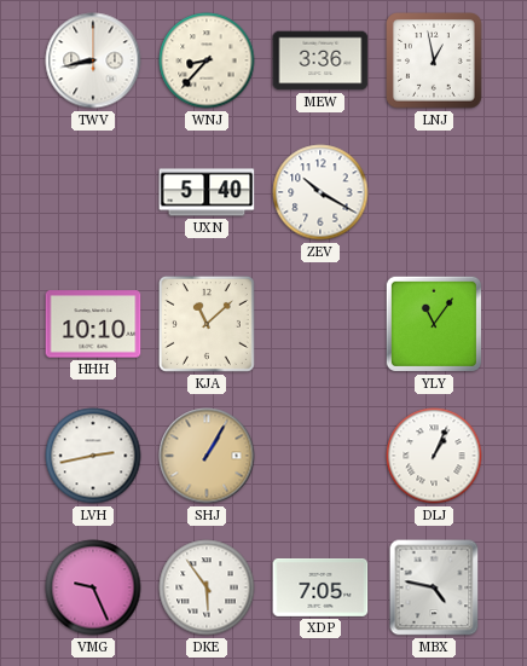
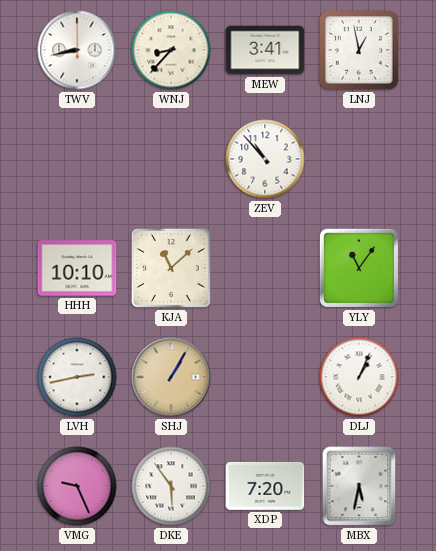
MEW: 3:36 -> 3:41
UXN: 5:40 -> none
ZEV: 10:20 -> 10:53
XDP: 7:05 -> 7:20
MBX: 4:47 -> 5:32
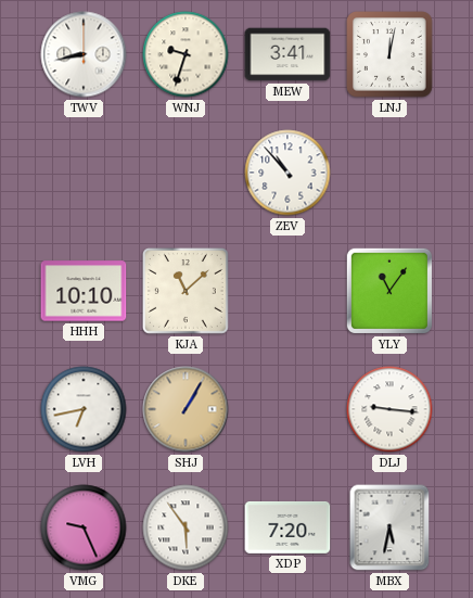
WNJ: 8:37 -> 9:33
LNJ: 12:58 -> 12:02
LVH: 2:43 -> 6:43
DLJ: 1:04 -> 9:16
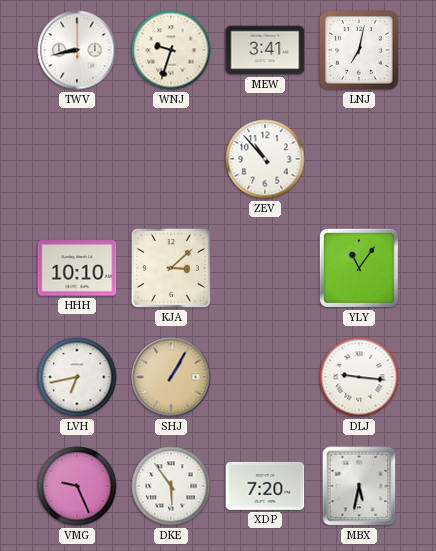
LNJ: 12:02 -> 7:02
KJA: 11:08 -> 3:08
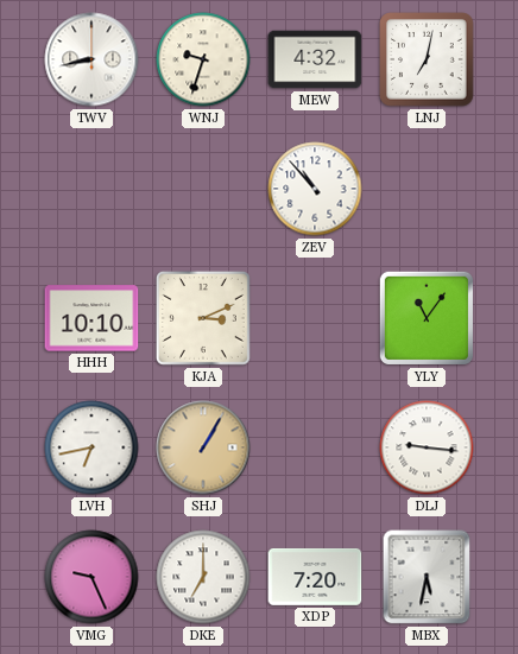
MEW: 3:41 -> 4:32
KJA: 3:08 -> 3:11
DKE: 5:54 -> 7:00
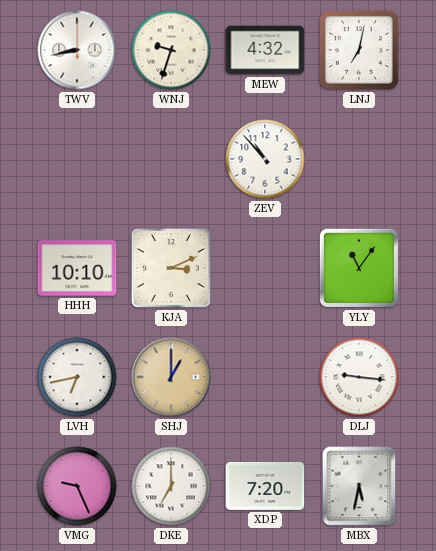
SHJ: 1:05 -> 1:00
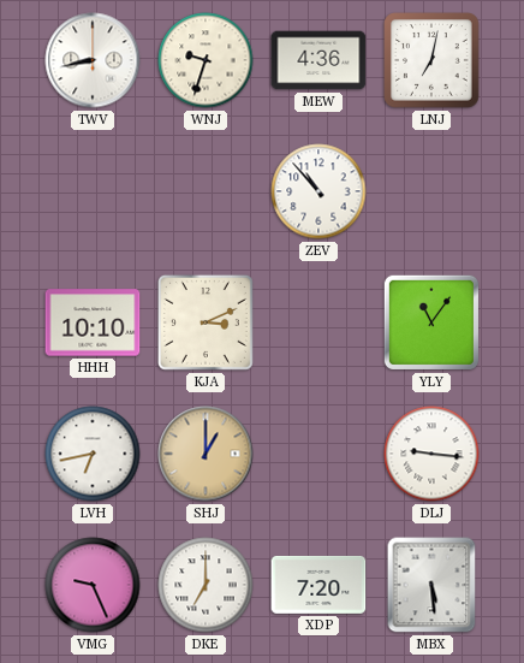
MEW: 4:32 -> 4:36
MBX: 5:32 -> 5:29
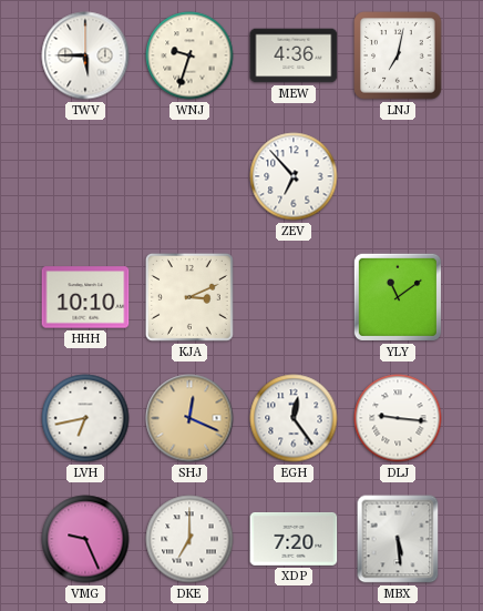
TWV: 8:43 -> 5:45
ZEV: 10:53 -> 6:53
YLY: 11:06 -> 11:09
SHJ: 1:00 -> 12:19
EGH: none -> 12:24
